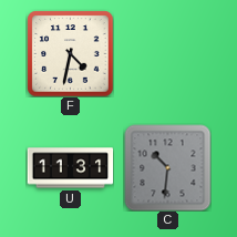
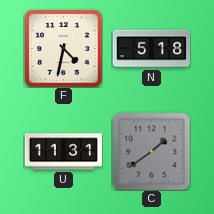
N: none -> 5:18
C: 10:31 -> 1:39
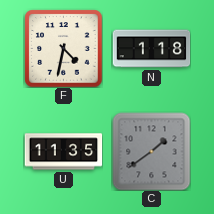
N: 5:18 -> 1:18
U: 11:31 -> 11:35
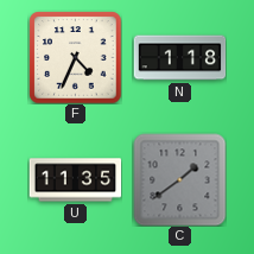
F: 4:32 -> 4:34
